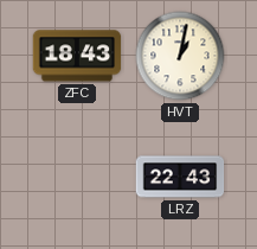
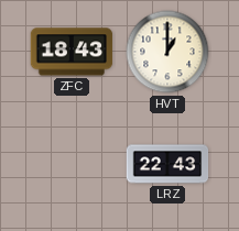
HVT: 1:02 -> 1:00
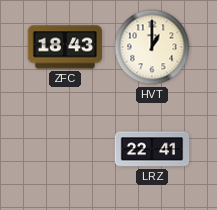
LRZ: 22:43 -> 22:41
